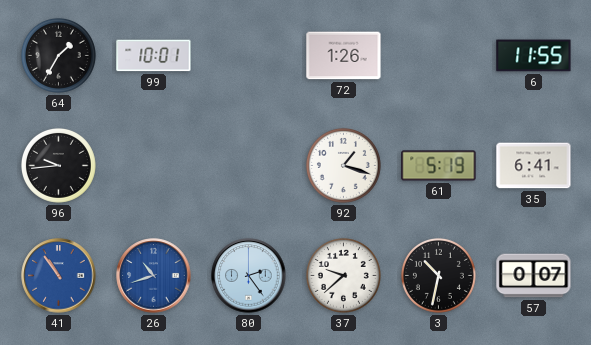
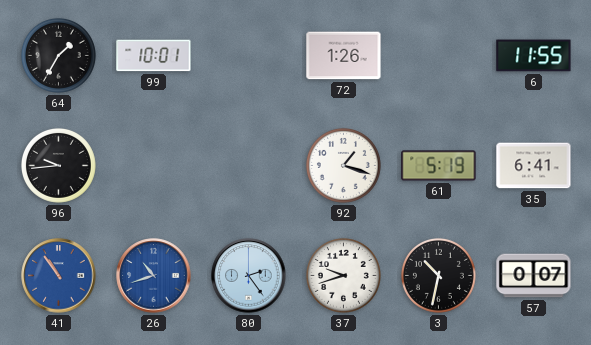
37: 9:38 -> 9:42
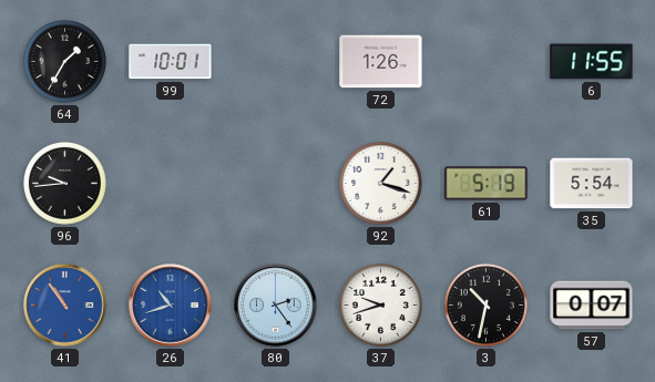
35: 6:41 -> 5:54
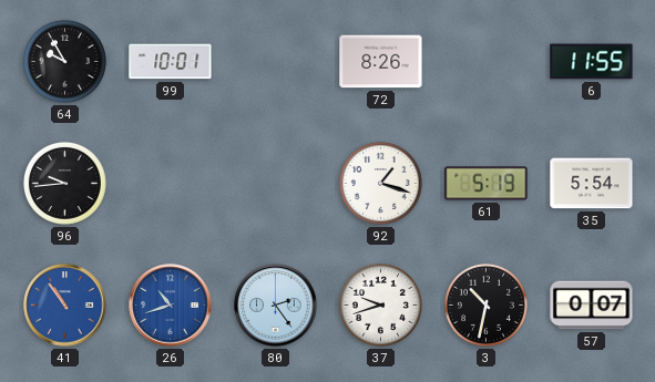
64: 1:35 -> 9:55
72: 1:26 -> 8:26
